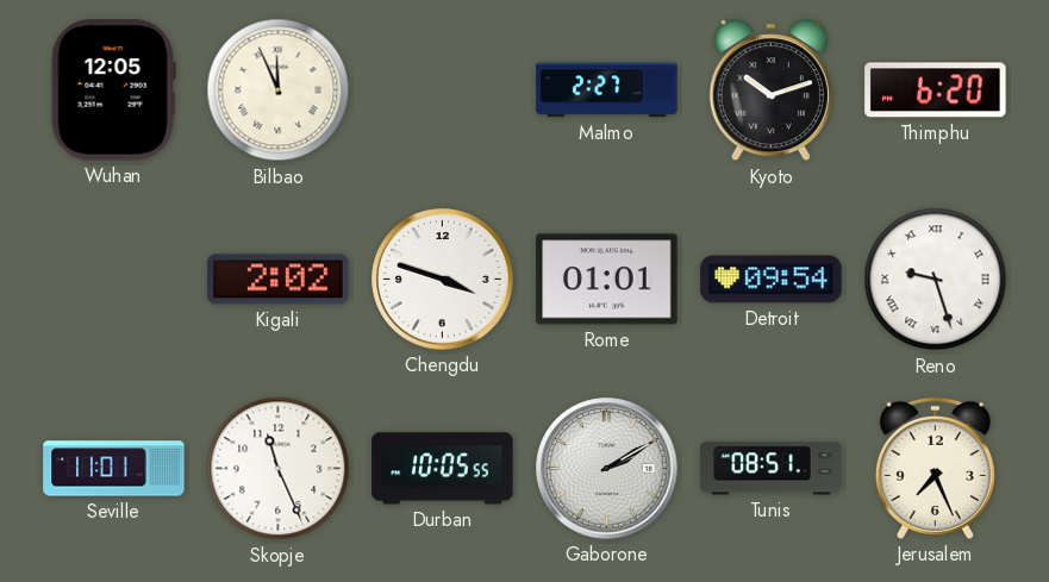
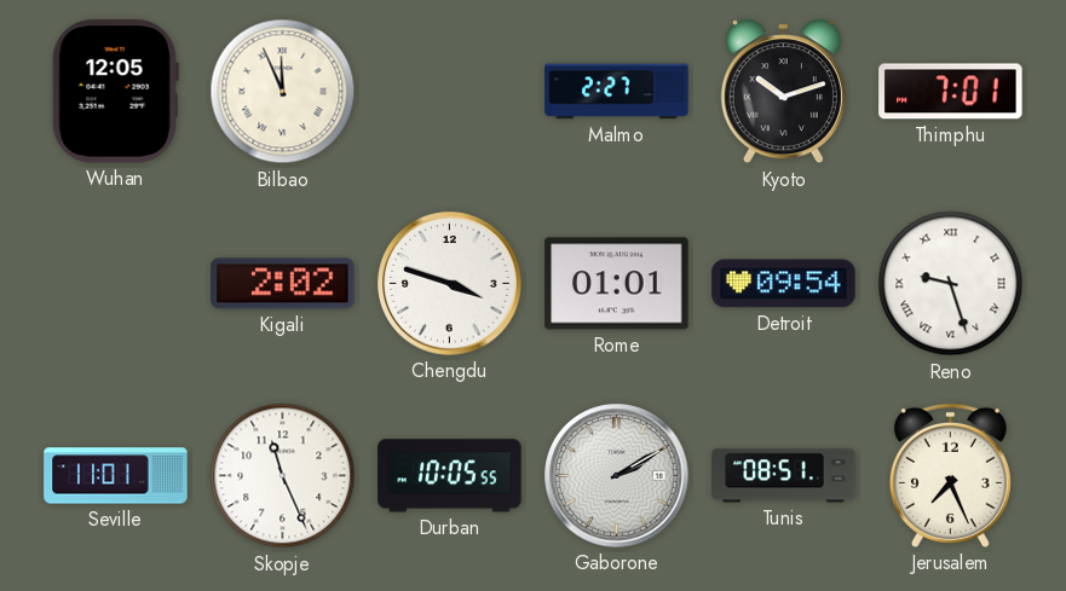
Thimphu: 6:20 -> 7:01
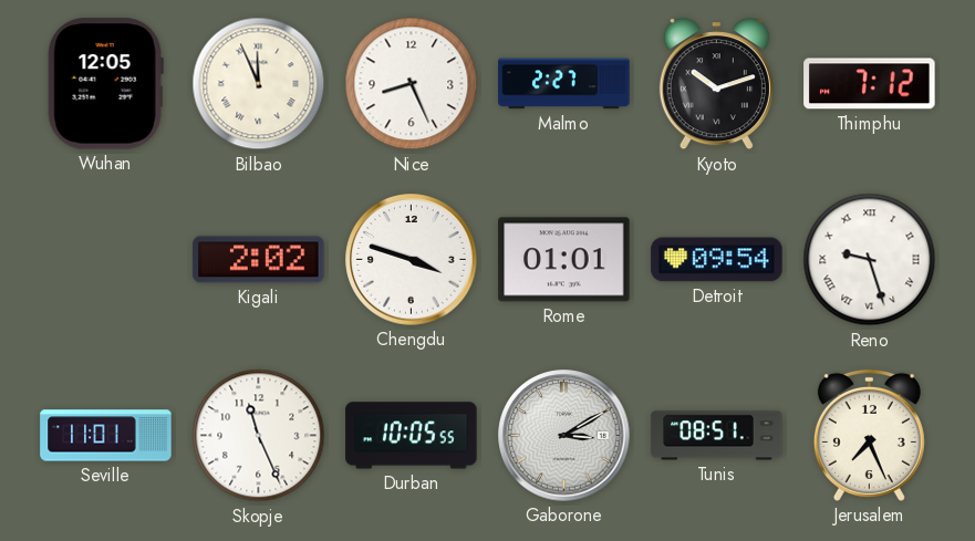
Nice: none -> 8:26
Thimphu: 7:01 -> 7:12
Gaborone: 2:10 -> 3:10
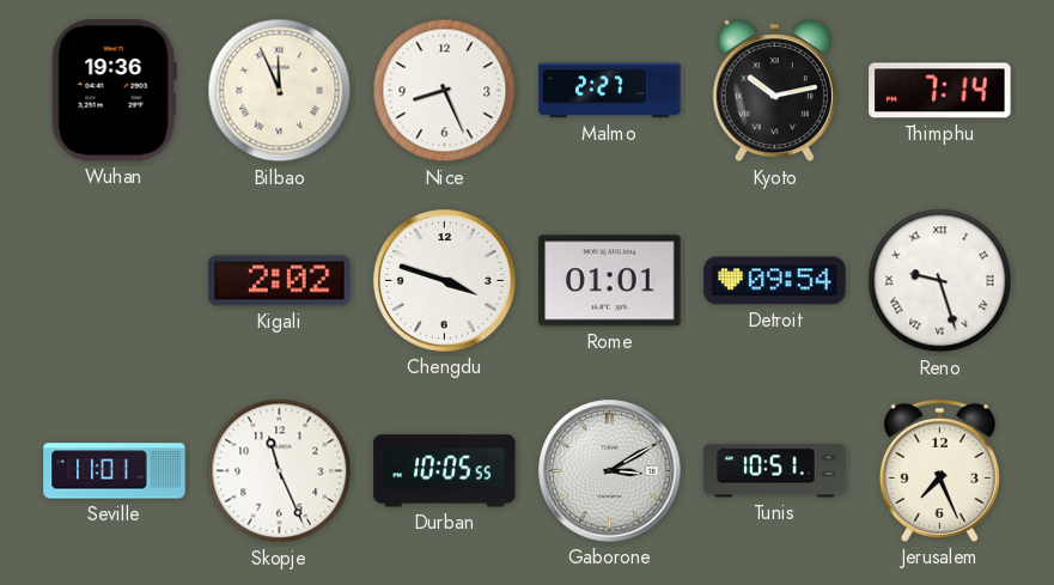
Wuhan: 12:05 -> 19:36
Kyoto: 10:12 -> 10:13
Thimphu: 7:12 -> 7:14
Tunis: 08:51 -> 10:51
